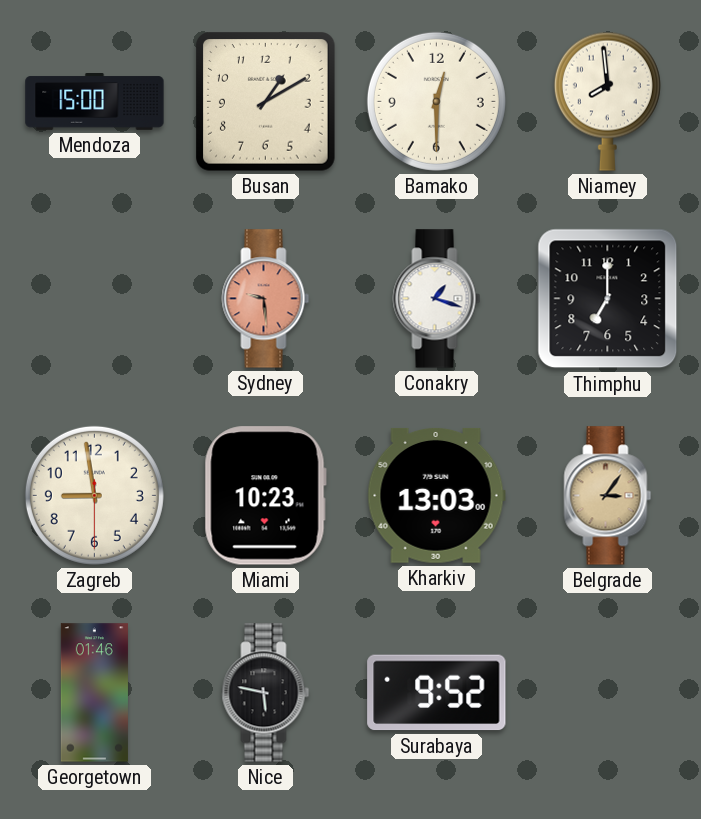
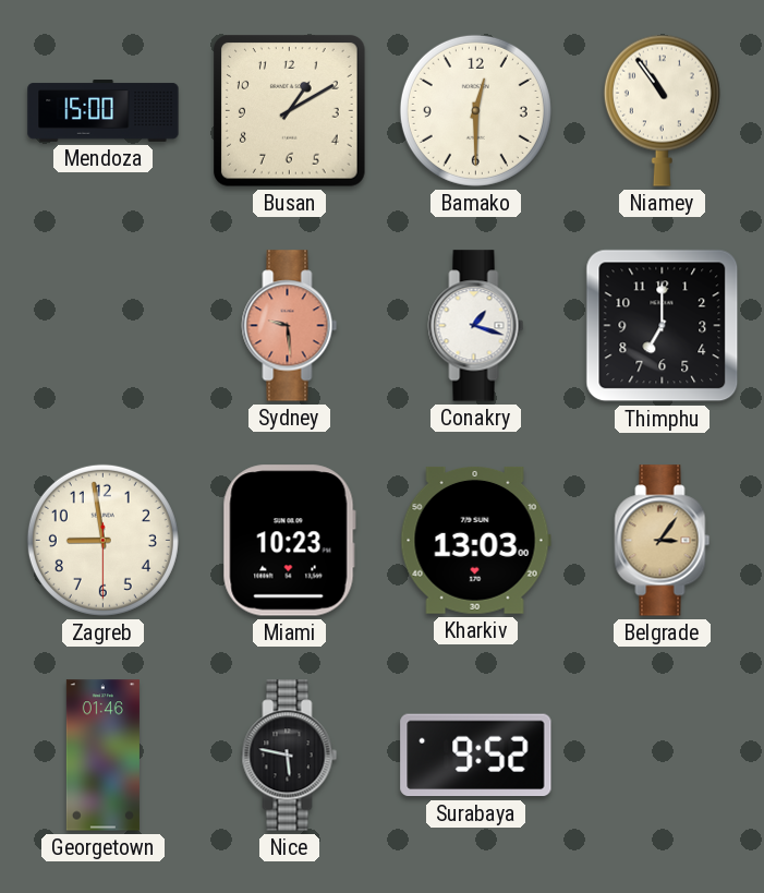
Niamey: 7:59 -> 10:54
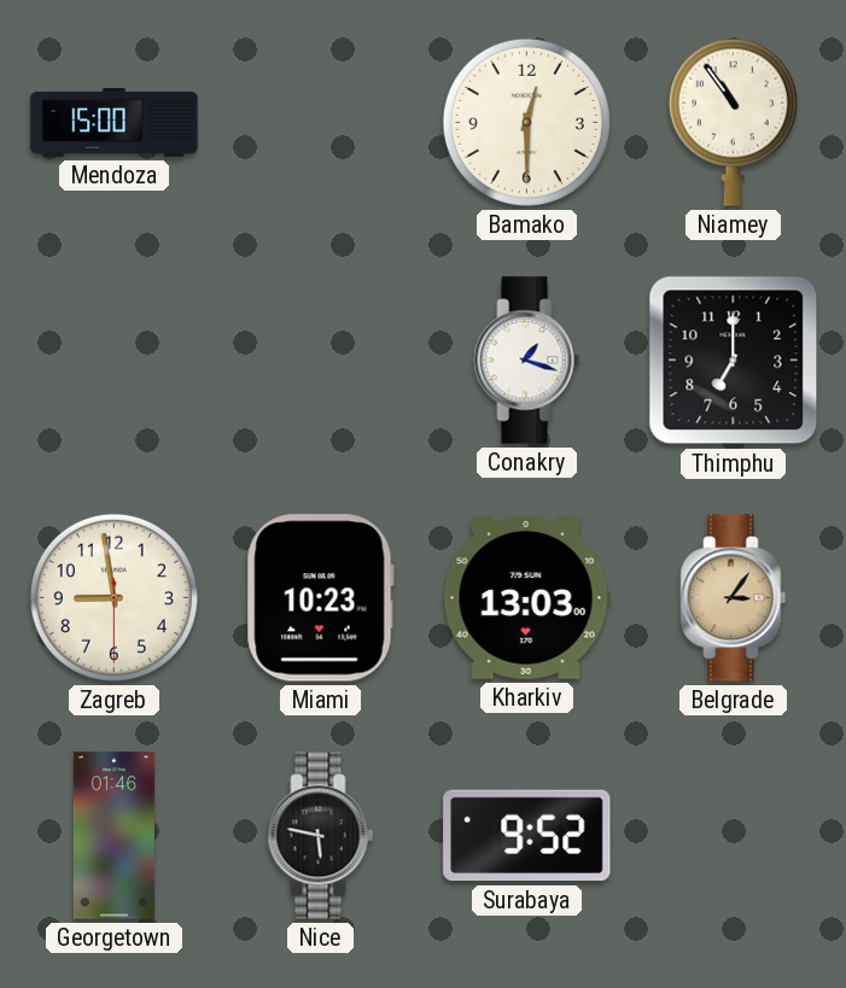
Busan: 1:10 -> none
Sydney: 9:29 -> none
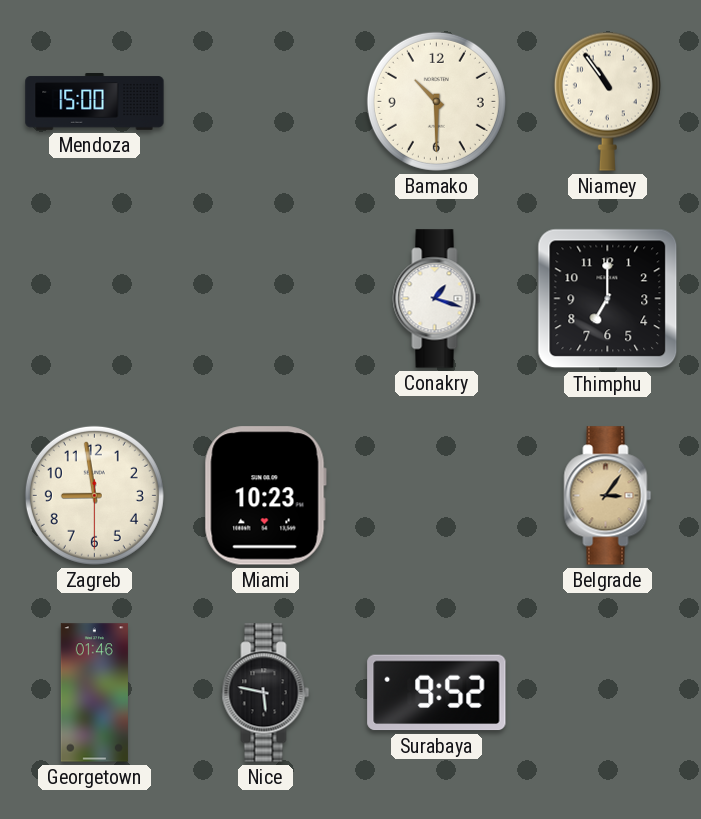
Bamako: 12:30 -> 10:30
Kharkiv: 13:03 -> none
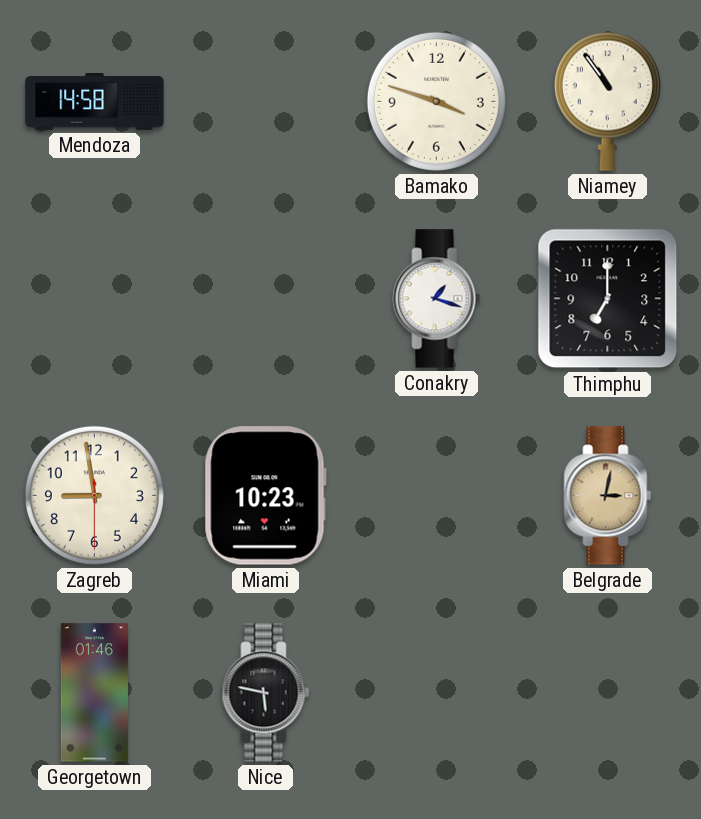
Mendoza: 15:00 -> 14:58
Bamako: 10:30 -> 3:48
Belgrade: 3:06 -> 3:02
Surabaya: 9:52 -> none
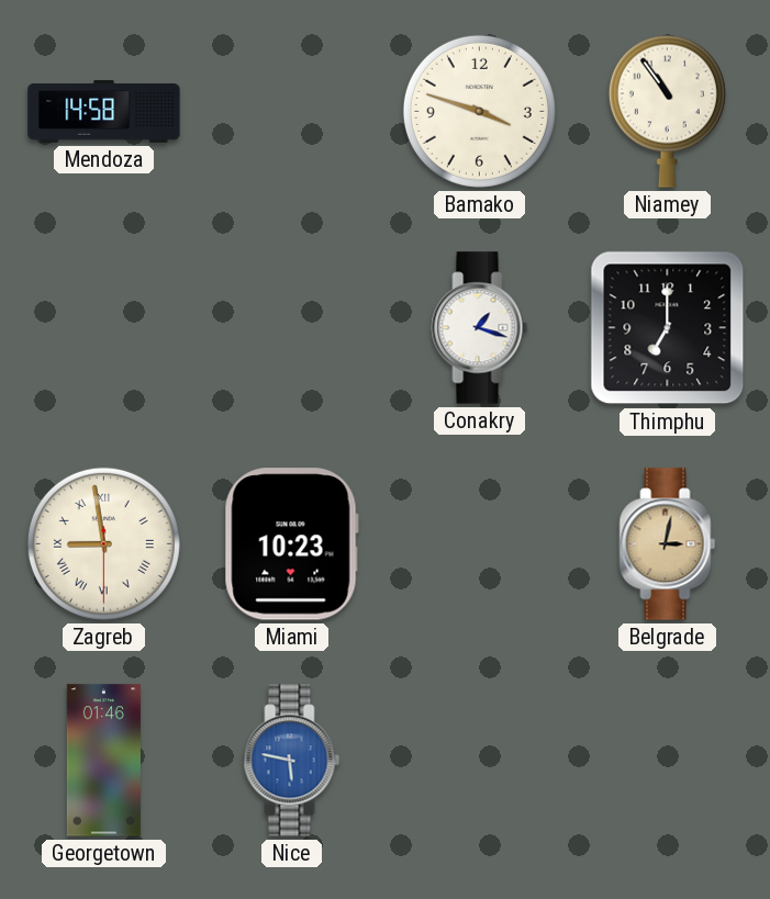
Zagreb numerals: Arabic -> Roman
Nice dial: black -> blue
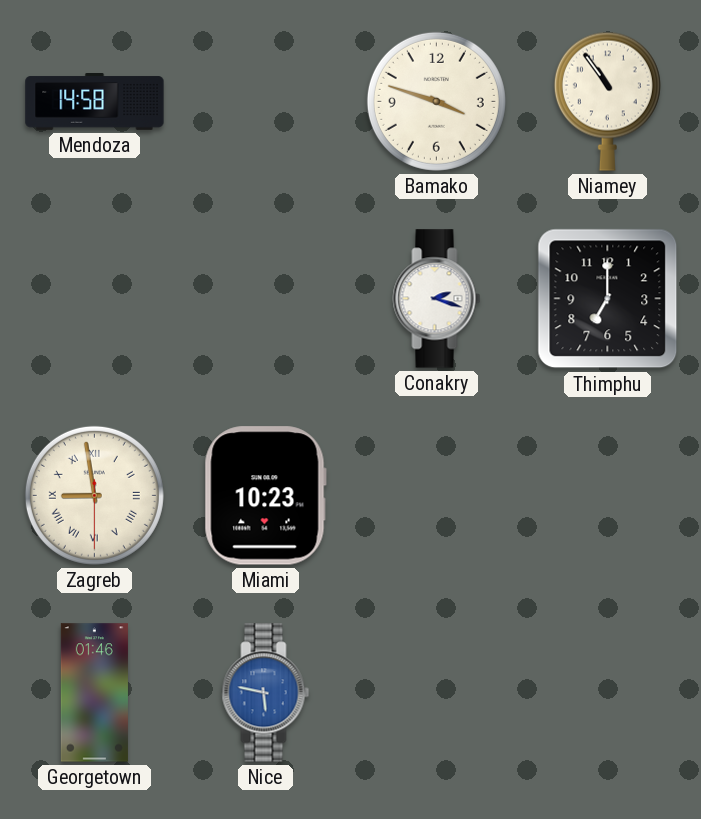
Conakry: 1:18 -> 2:18
Belgrade: 3:02 -> none
